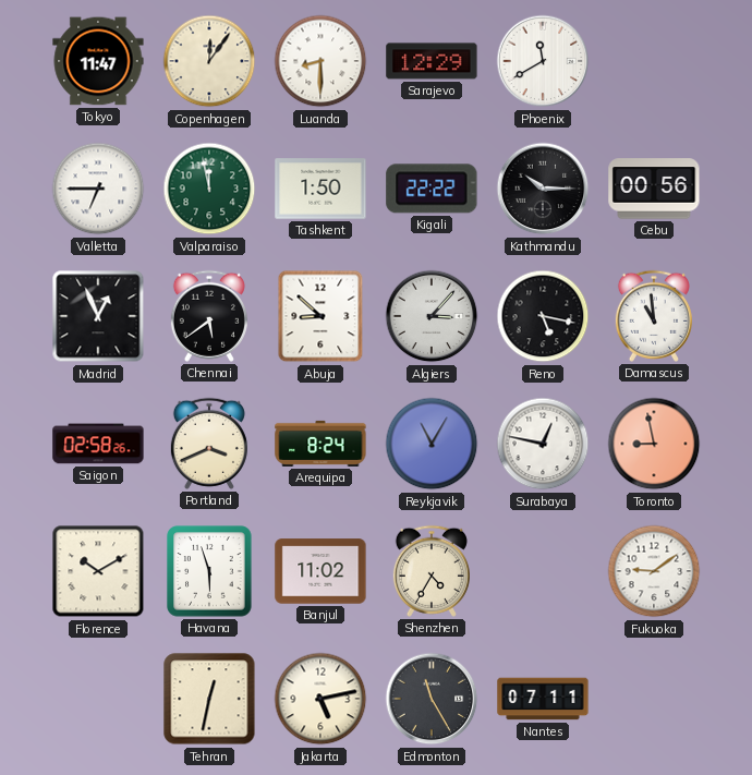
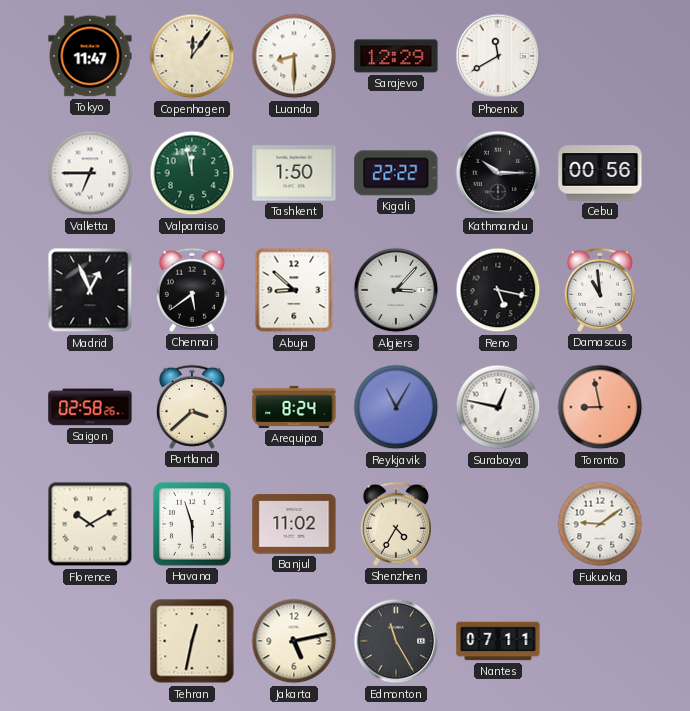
Portland: 3:41 -> 3:38
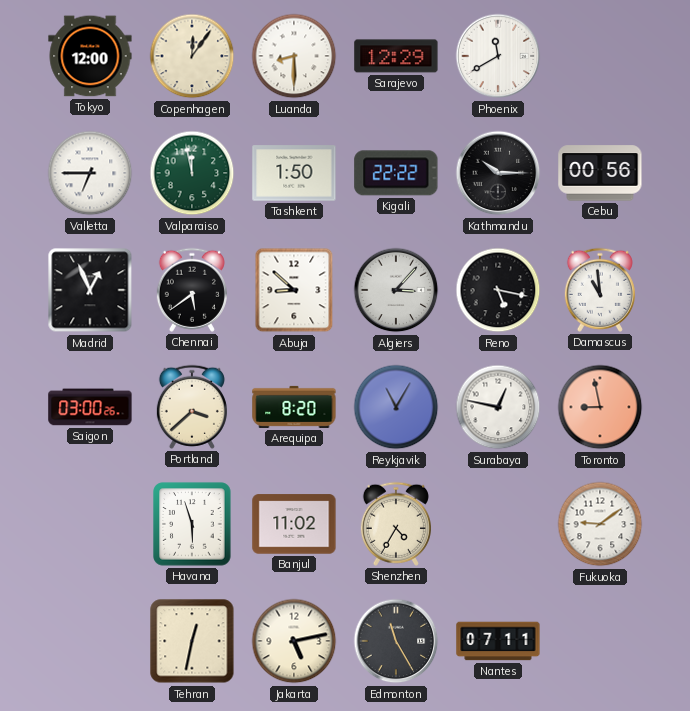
Tokyo: 11:47 -> 12:00
Saigon: 02:58 -> 03:00
Arequipa: 8:24 -> 8:20
Florence: 10:10 -> none
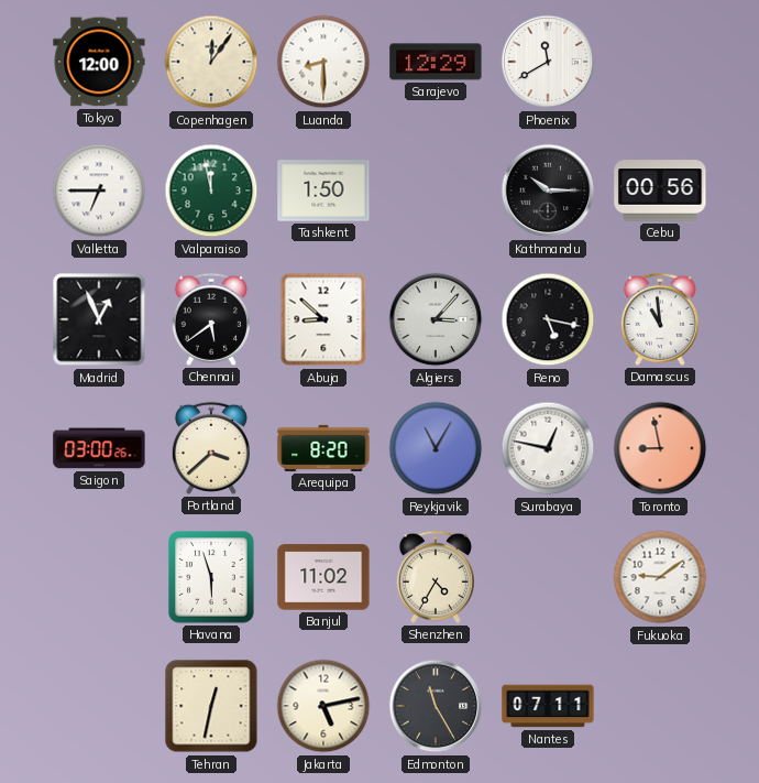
Kigali: 22:22 -> none
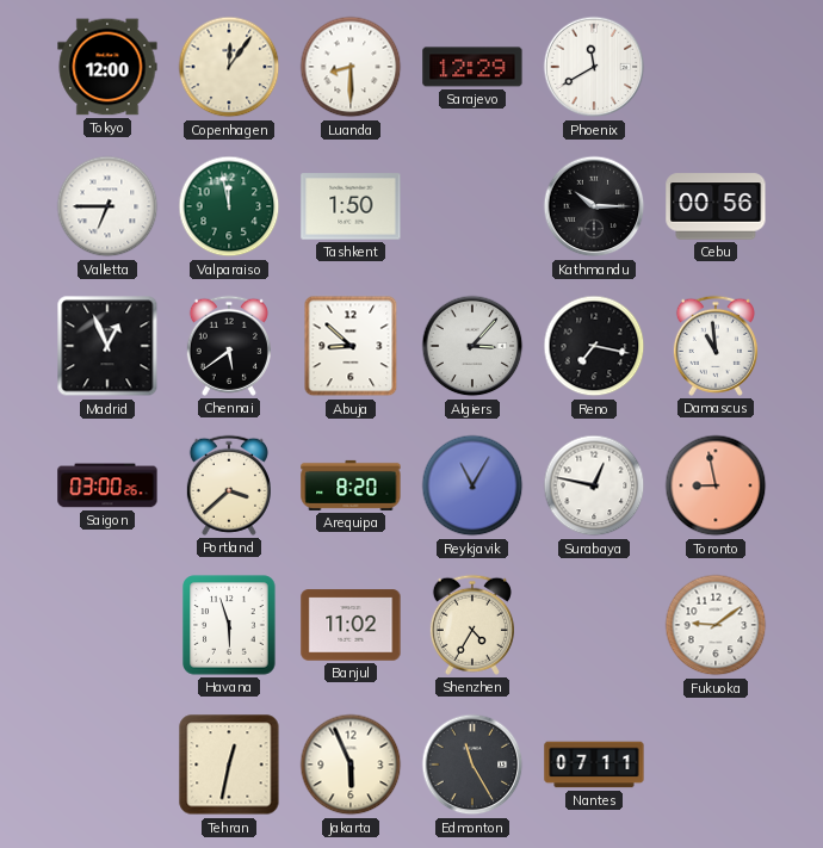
Reno: 5:17 -> 7:17
Jakarta: 5:13 -> 5:56
